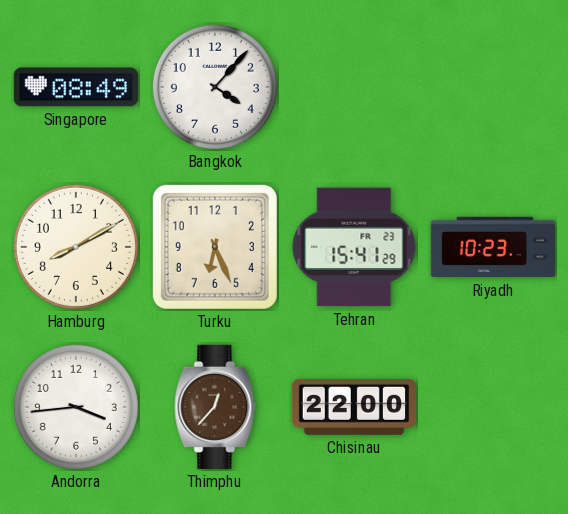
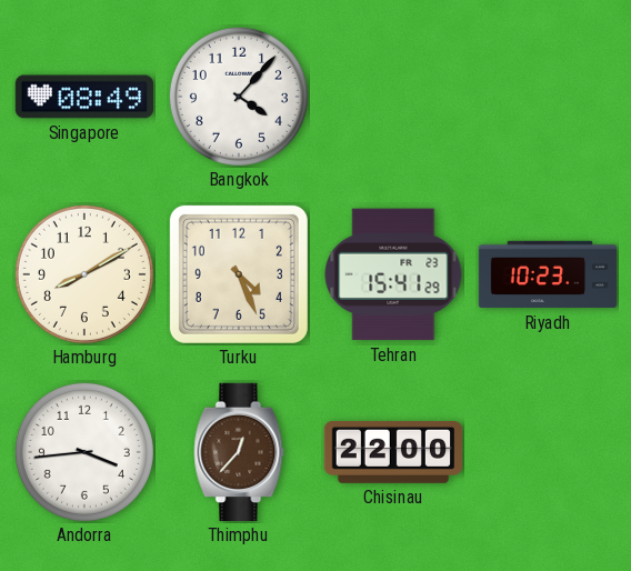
Turku: 6:26 -> 4:26
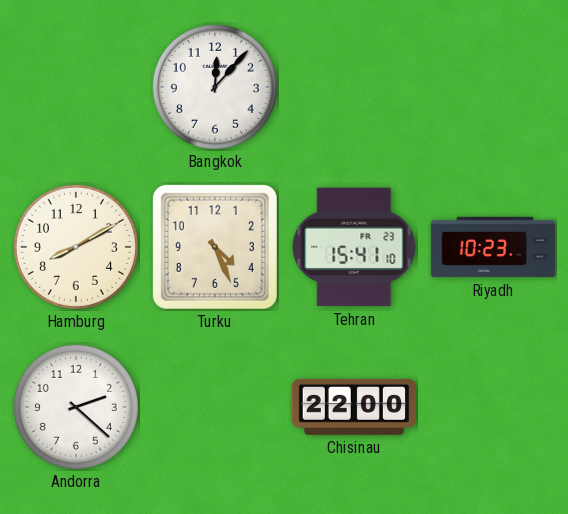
Singapore: 08:49 -> none
Bangkok: 4:07 -> 12:07
Tehran: 15:41:29 -> 15:41:10
Andorra: 3:44 -> 2:22
Thimphu: 12:37 -> none
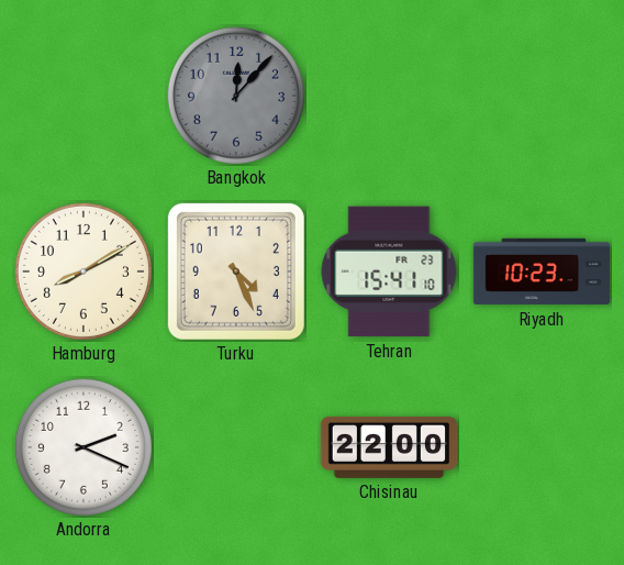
Bangkok dial: white -> grey
Andorra: 2:22 -> 2:19
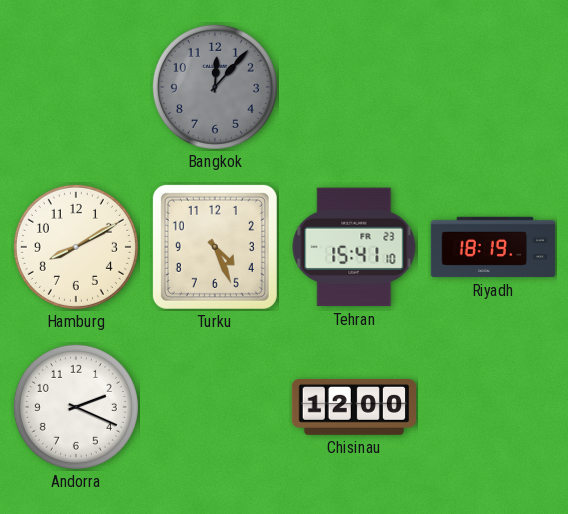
Riyadh: 10:23 -> 18:19
Chisinau: 22:00 -> 12:00
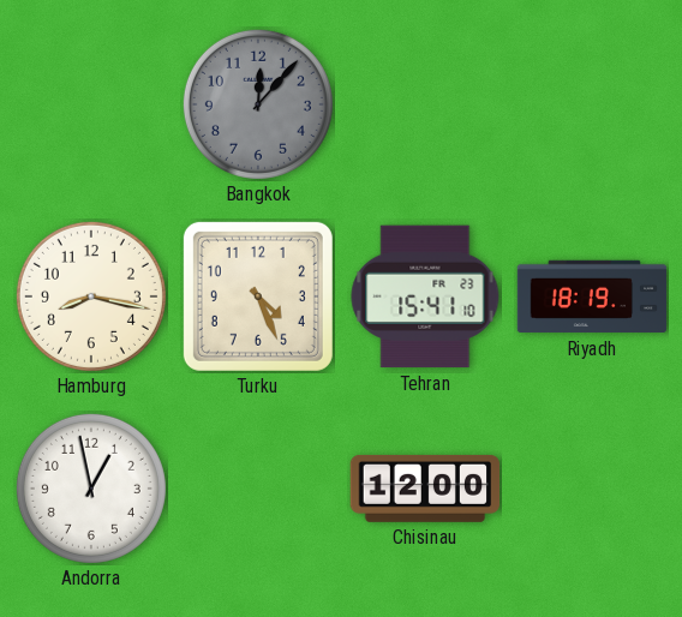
Hamburg: 8:10 -> 8:17
Andorra: 2:19 -> 12:58
